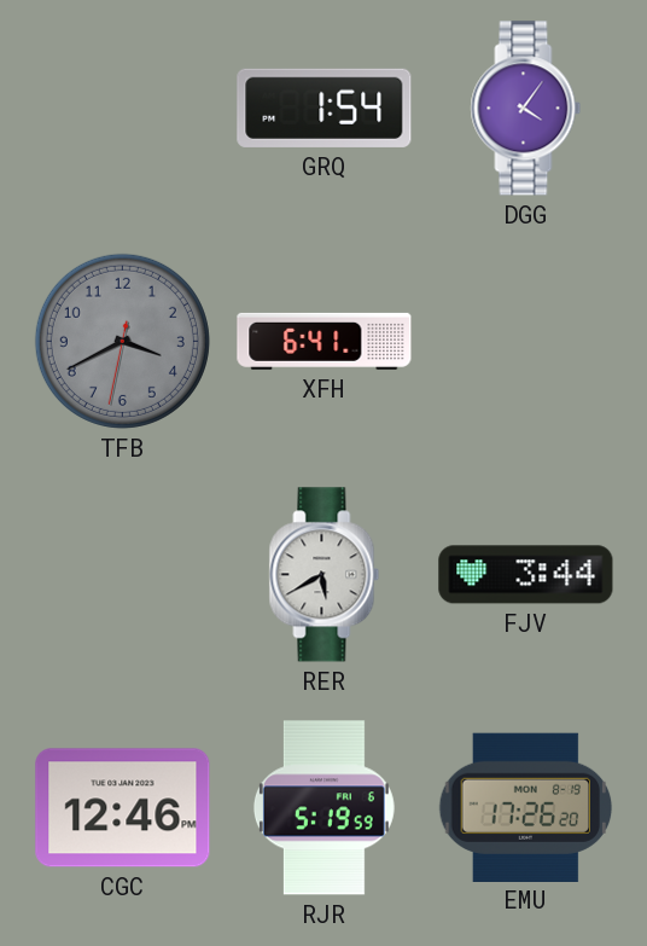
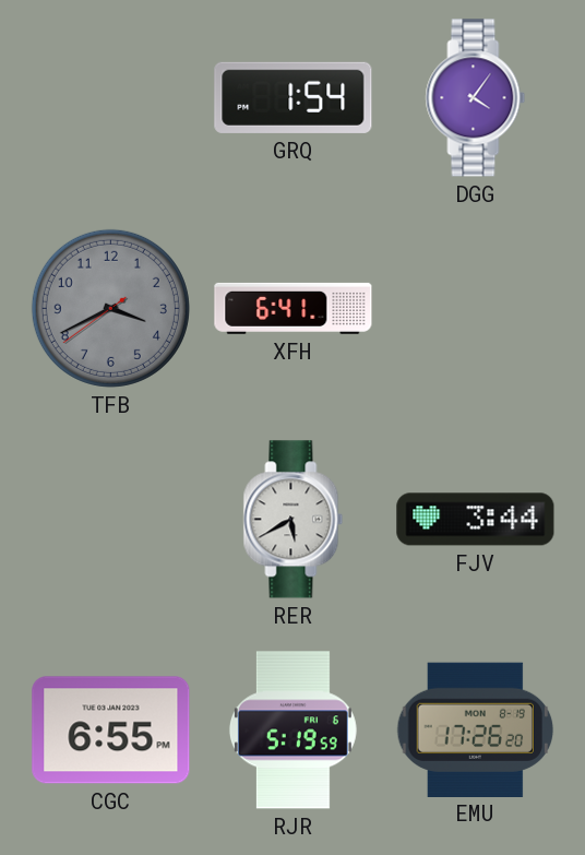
TFB: 3:40:32 -> 3:40:39
CGC: 12:46 -> 6:55
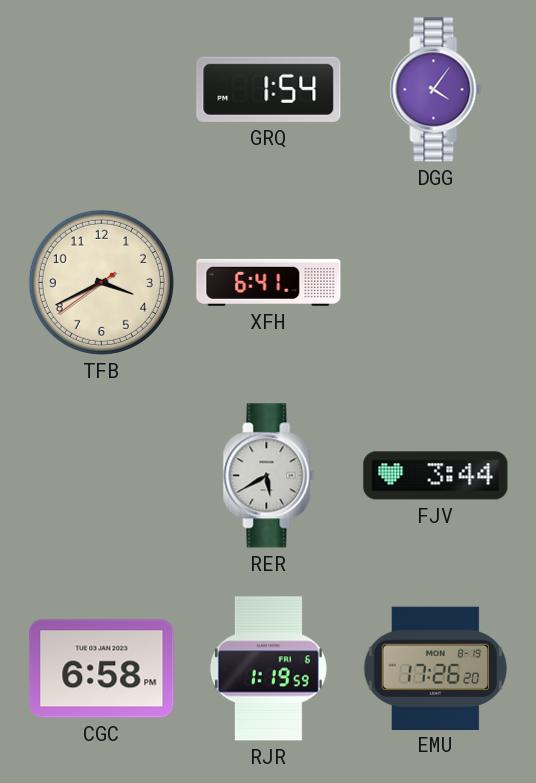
TFB dial: grey -> cream
CGC: 6:55 -> 6:58
RJR: 5:19 -> 1:19
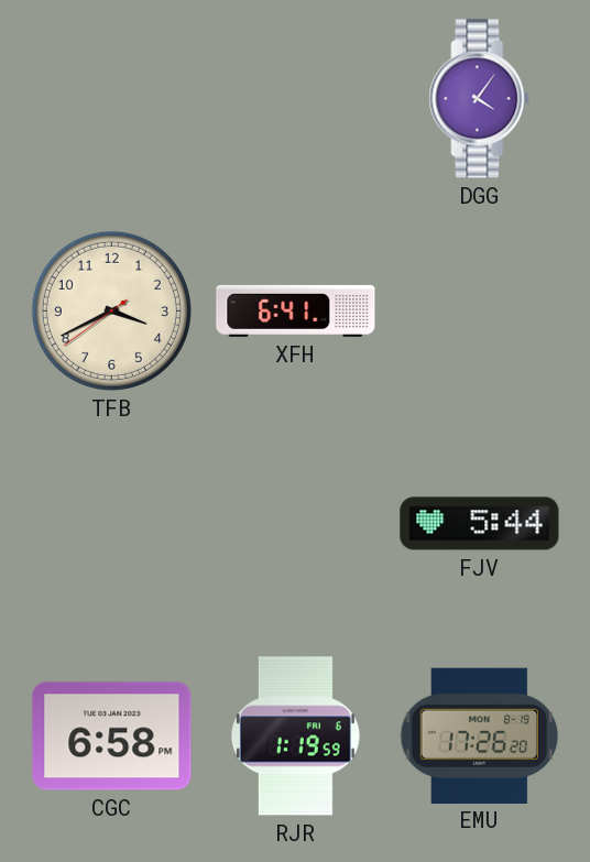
GRQ: 1:54 -> none
RER: 5:40 -> none
FJV: 3:44 -> 5:44
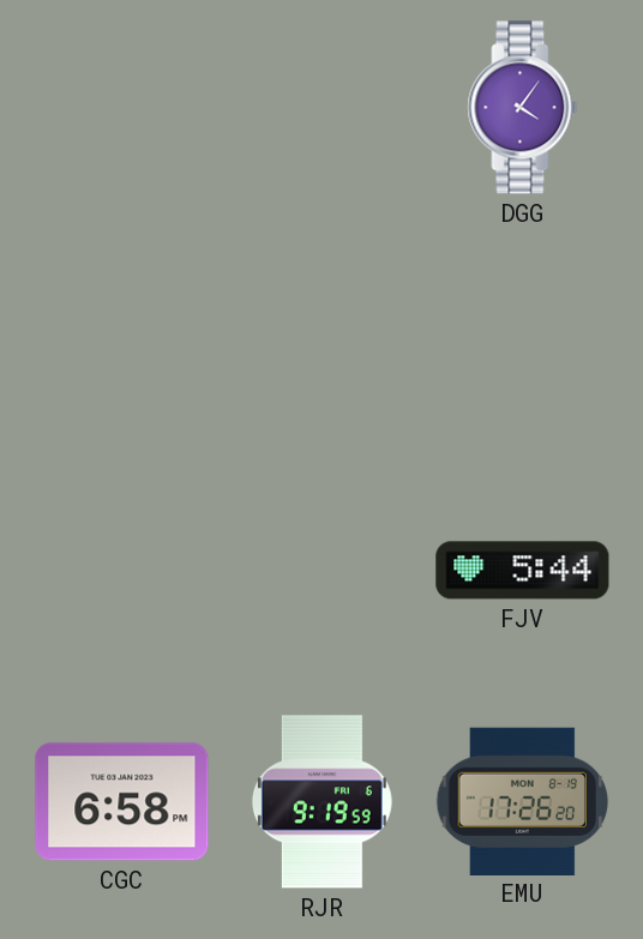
TFB: 3:40 -> none
XFH: 6:41 -> none
RJR: 1:19 -> 9:19
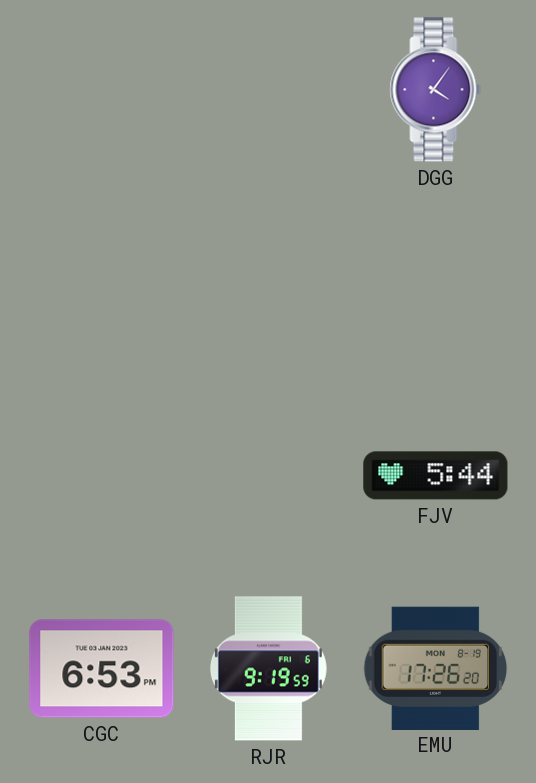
CGC: 6:58 -> 6:53
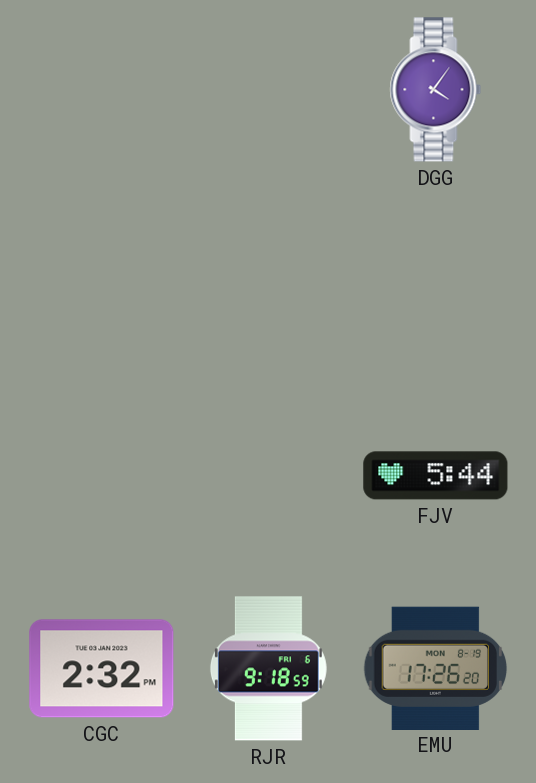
CGC: 6:53 -> 2:32
RJR: 9:19 -> 9:18
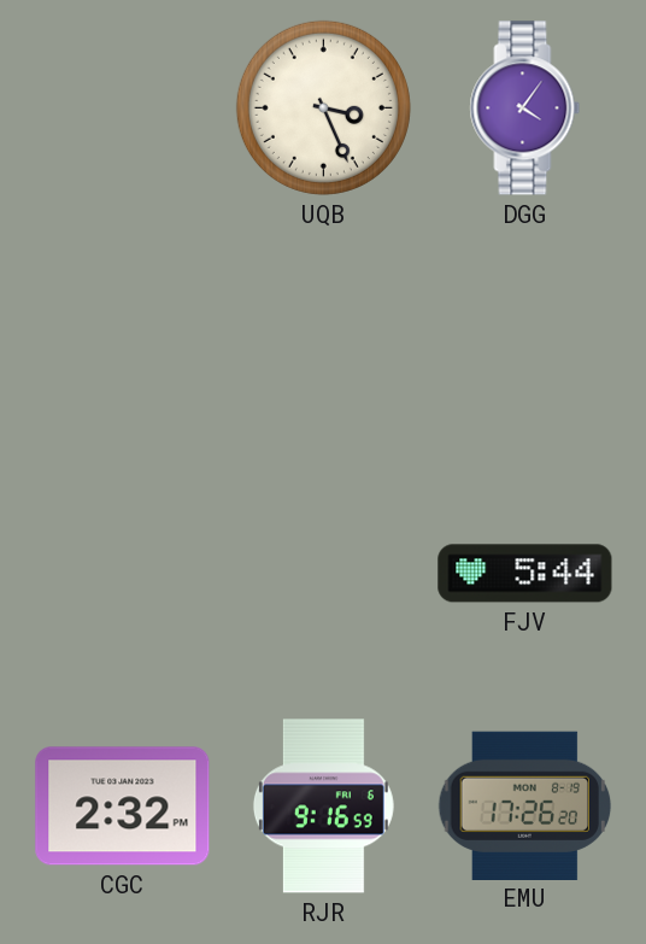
UQB: none -> 3:26
RJR: 9:18 -> 9:16
